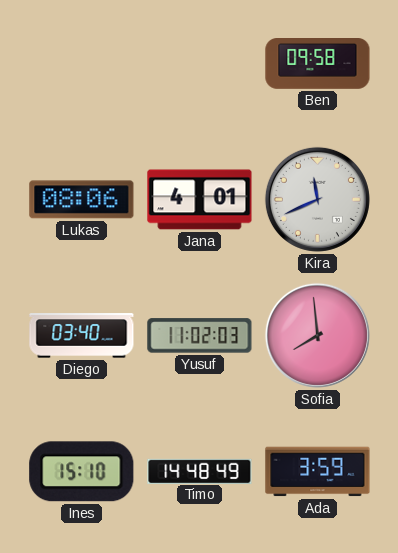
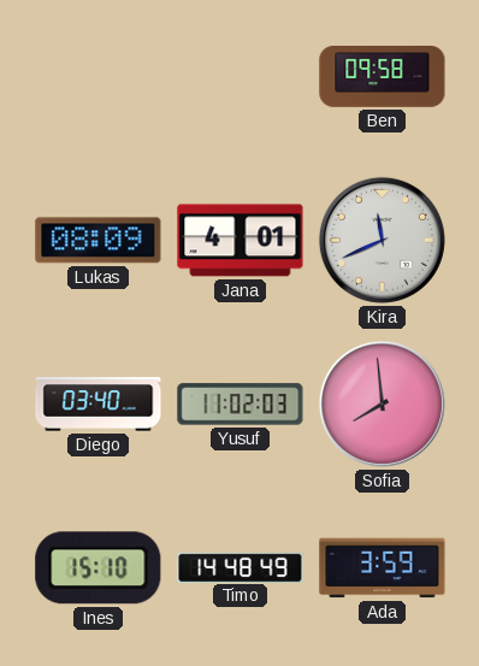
Lukas: 08:06 -> 08:09
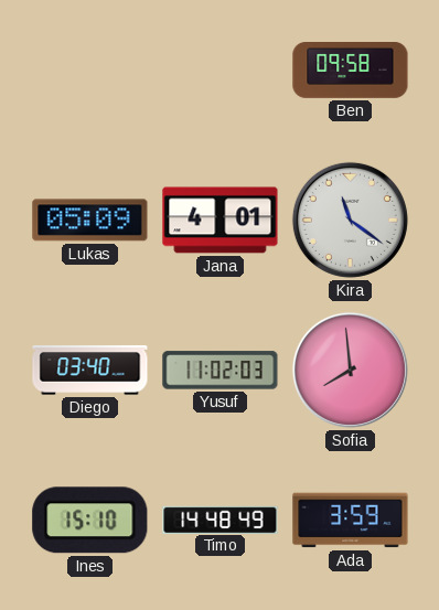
Lukas: 08:09 -> 05:09
Kira: 11:41 -> 11:21
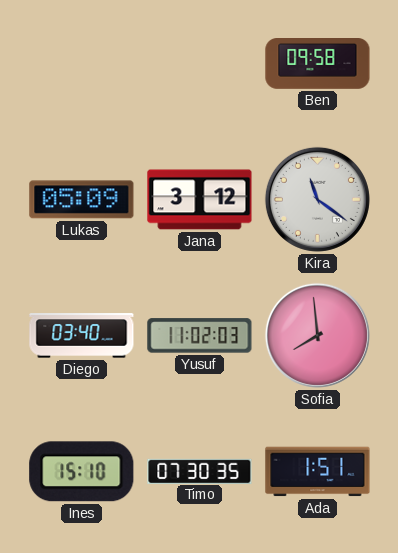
Jana: 4:01 -> 3:12
Timo: 14:48 -> 07:30
Ada: 3:59 -> 1:51
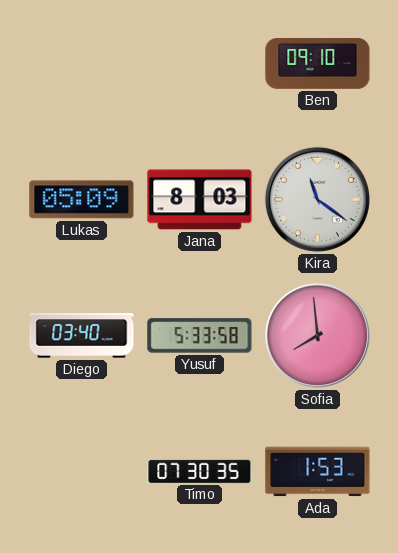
Ben: 09:58 -> 09:10
Jana: 3:12 -> 8:03
Yusuf: 11:02 -> 5:33
Ines: 15:10 -> none
Ada: 1:51 -> 1:53
